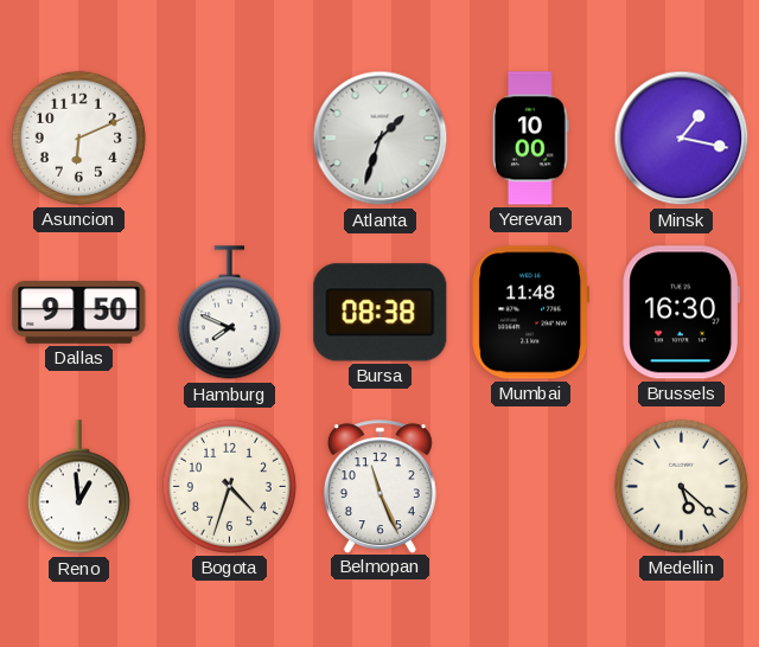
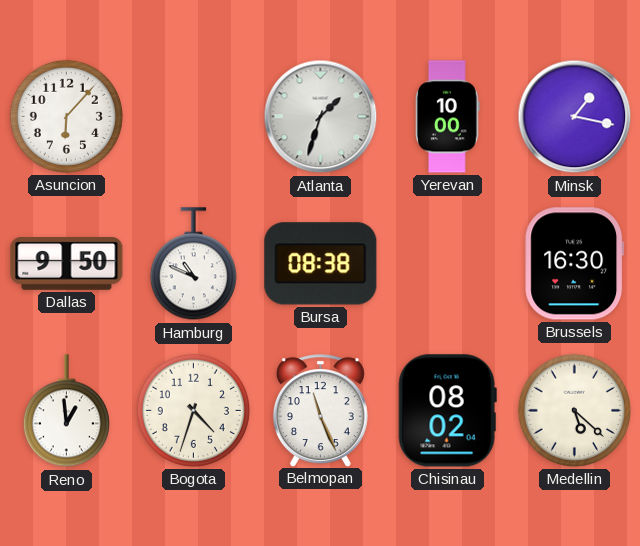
Asuncion: 6:11 -> 6:07
Hamburg: 7:49 -> 10:49
Mumbai: 11:48 -> none
Chisinau: none -> 08:02
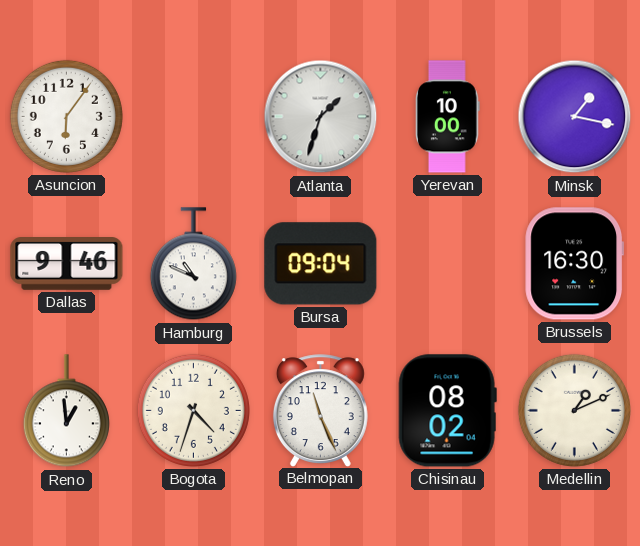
Asuncion: 6:07 -> 6:06
Dallas: 9:50 -> 9:46
Bursa: 08:38 -> 09:04
Medellin: 5:22 -> 1:11
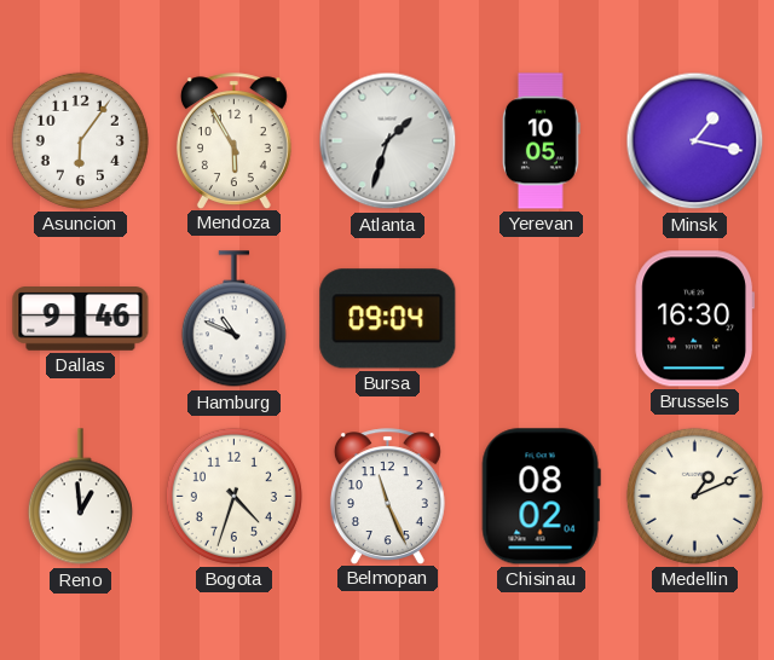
Mendoza: none -> 5:55
Yerevan: 10:00 -> 10:05
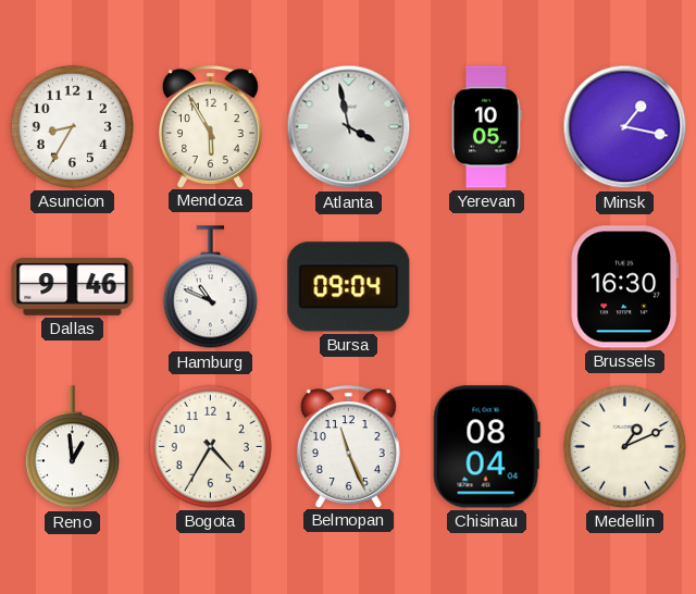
Asuncion: 6:06 -> 8:35
Atlanta: 1:33 -> 3:58
Bogota: 4:33 -> 4:35
Chisinau: 08:02 -> 08:04
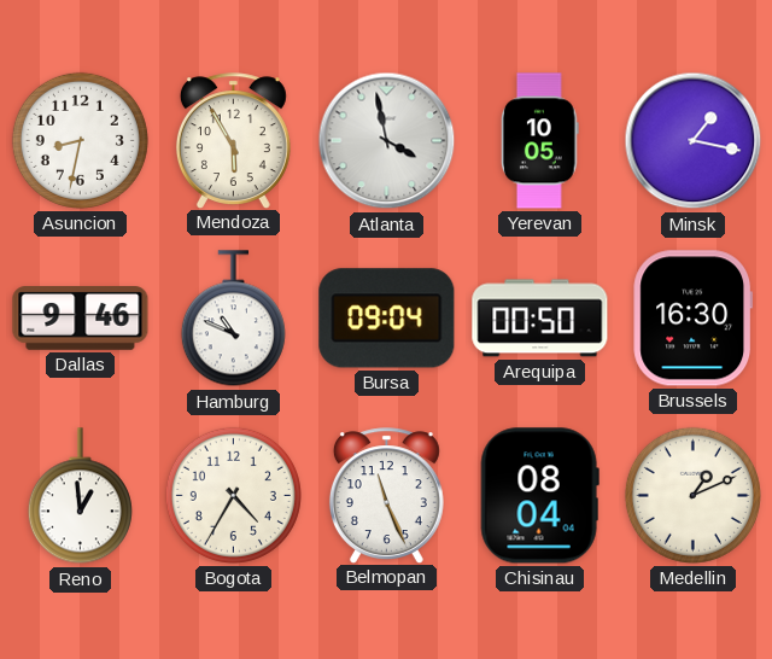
Asuncion: 8:35 -> 8:32
Arequipa: none -> 00:50
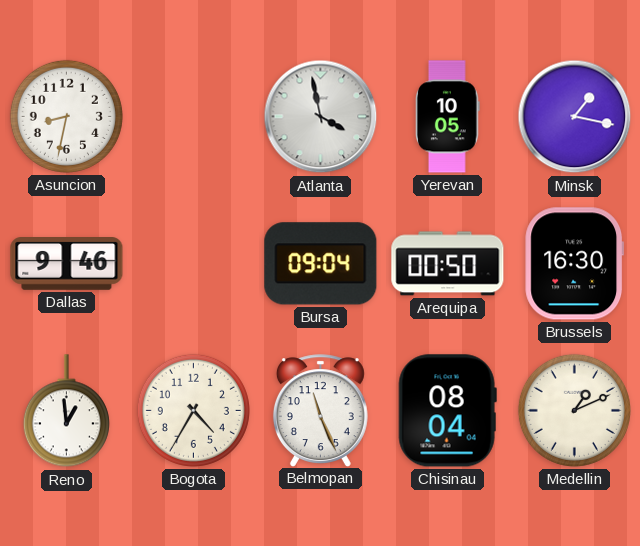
Mendoza: 5:55 -> none
Hamburg: 10:49 -> none
